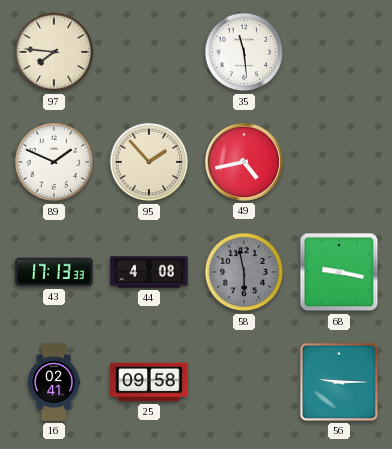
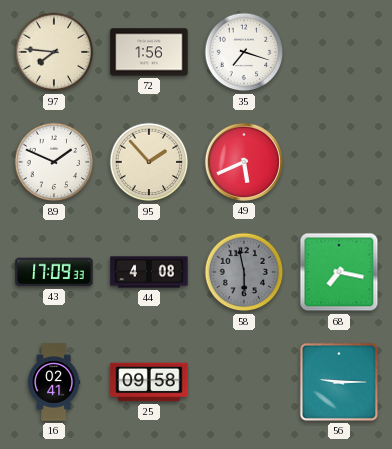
72: none -> 1:56
35: 11:29 -> 7:18
49: 4:43 -> 5:41
43: 17:13 -> 17:09
68: 9:17 -> 7:17
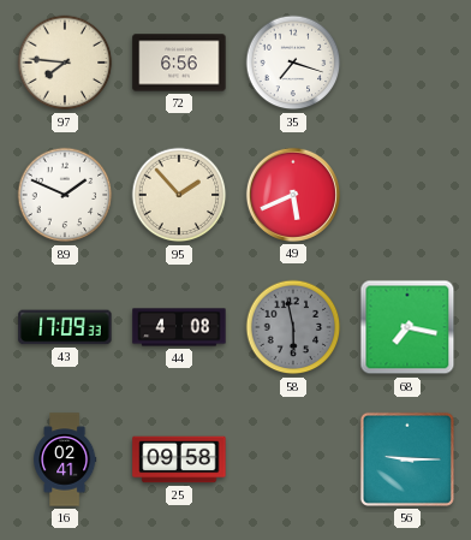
72: 1:56 -> 6:56
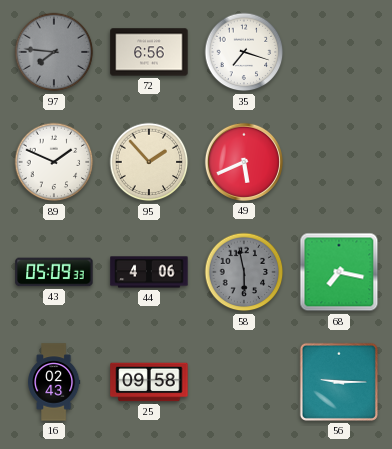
97 dial: cream -> grey
43: 17:09 -> 05:09
44: 4:08 -> 4:06
16: 02:41 -> 02:43
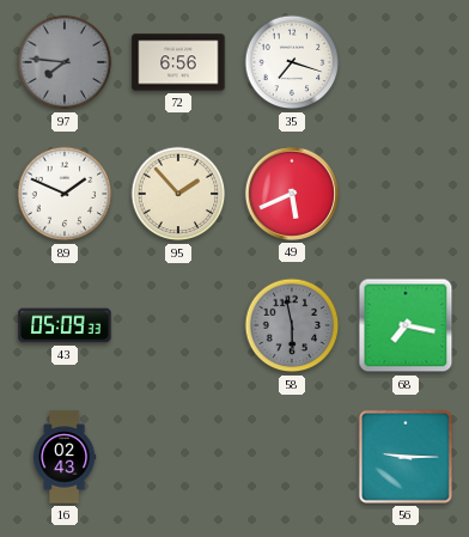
44: 4:06 -> none
25: 09:58 -> none
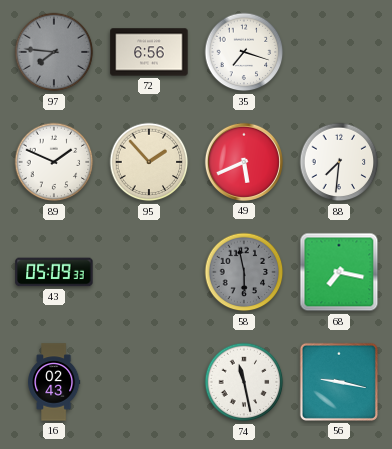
88: none -> 7:31
74: none -> 11:28
56: 9:15 -> 9:17
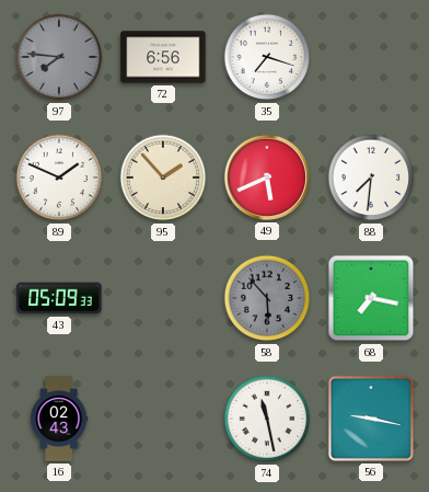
58: 5:58 -> 5:53
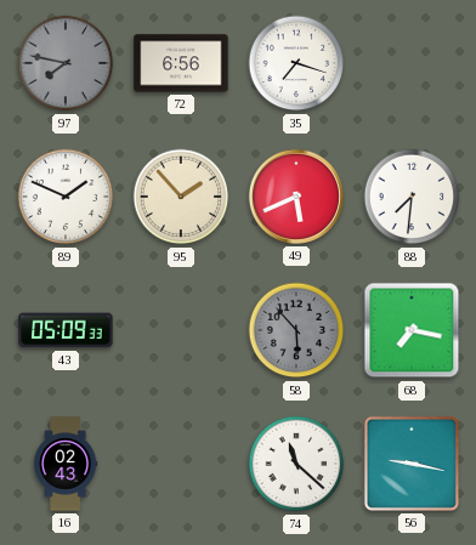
97: 7:46 -> 7:47
74: 11:28 -> 11:22
